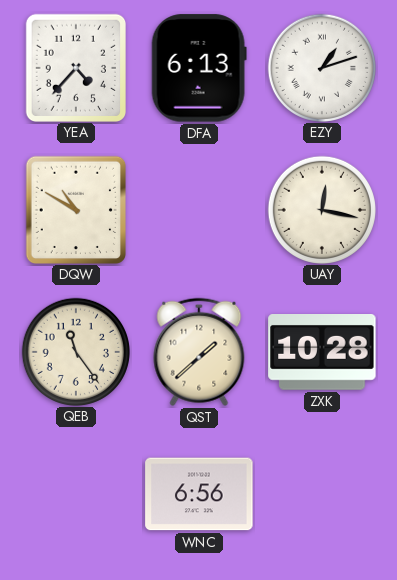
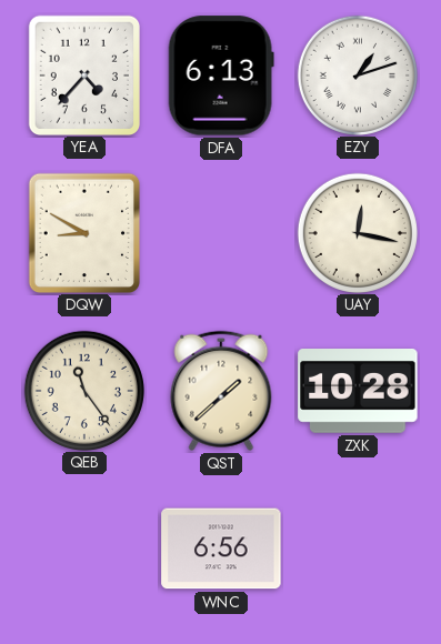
DQW: 10:50 -> 8:50
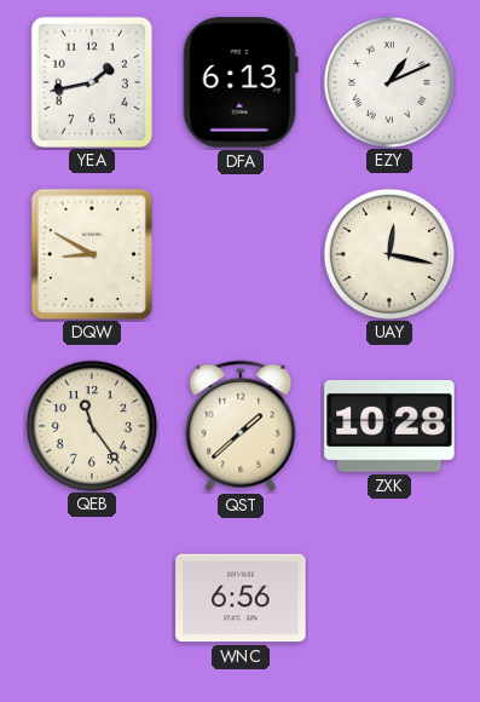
YEA: 4:37 -> 1:43
EZY: 1:12 -> 1:11
